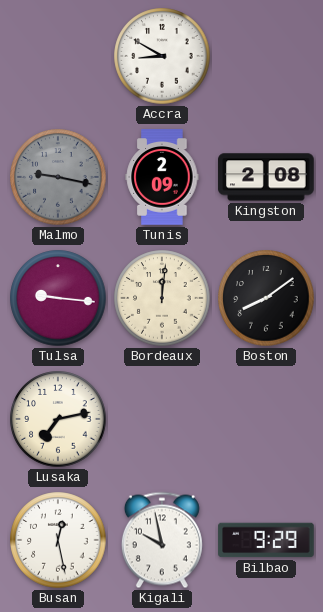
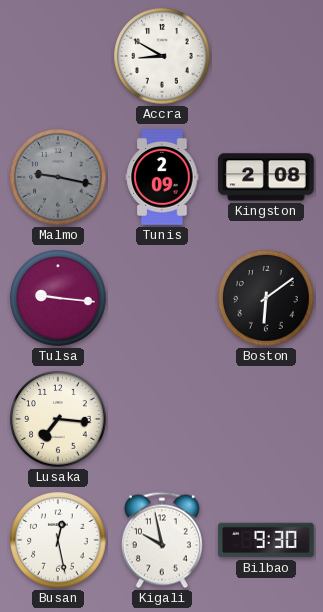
Bordeaux: 12:01 -> none
Boston: 8:09 -> 6:09
Lusaka: 7:13 -> 7:16
Bilbao: 9:29 -> 9:30
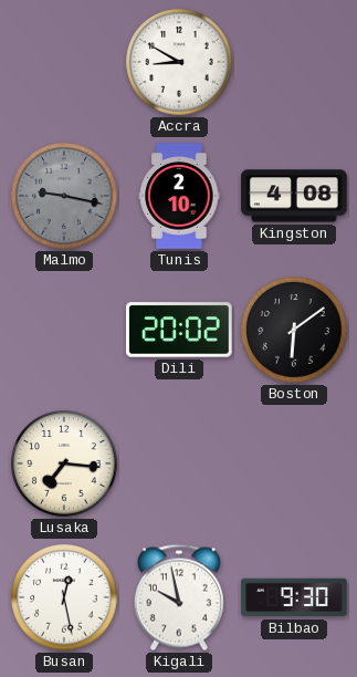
Tunis: 2:09 -> 2:10
Kingston: 2:08 -> 4:08
Tulsa: 9:16 -> none
Dili: none -> 20:02
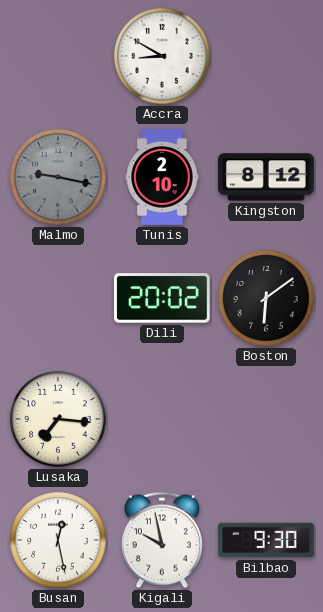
Kingston: 4:08 -> 8:12
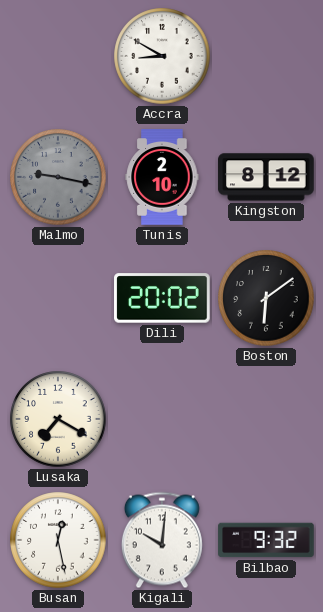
Lusaka: 7:16 -> 7:20
Kigali: 9:58 -> 10:01
Bilbao: 9:30 -> 9:32
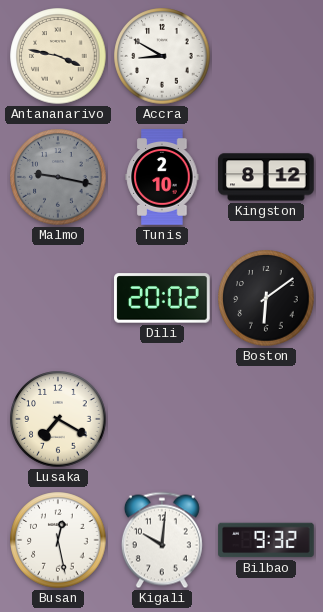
Antananarivo: none -> 3:47
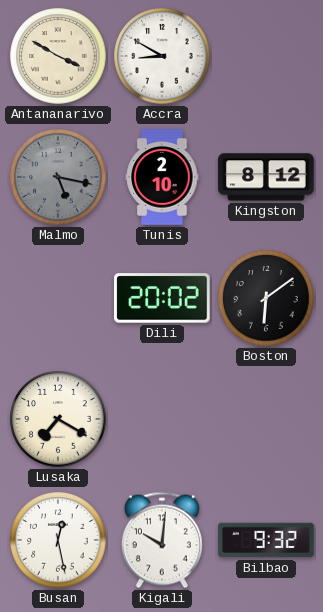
Antananarivo: 3:47 -> 3:50
Malmo: 9:17 -> 5:17
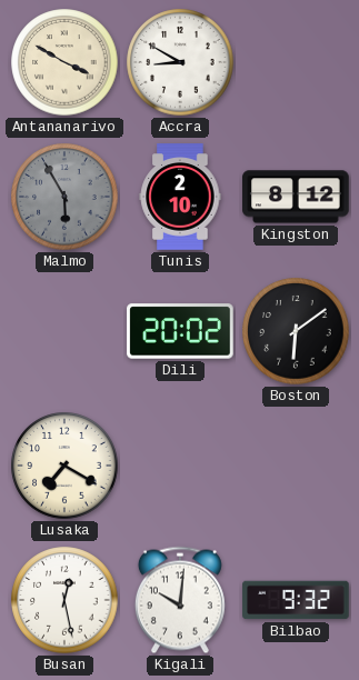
Malmo: 5:17 -> 5:55
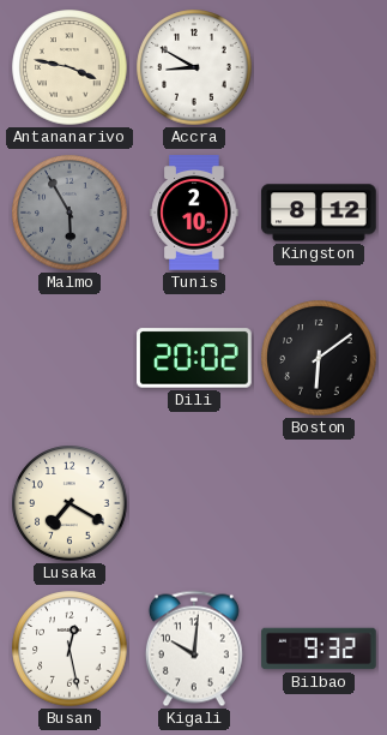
Antananarivo: 3:50 -> 3:47
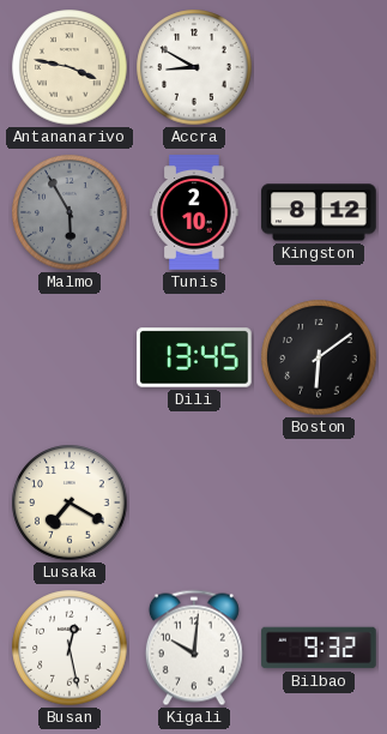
Dili: 20:02 -> 13:45
